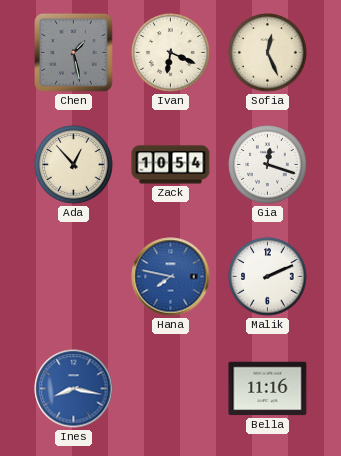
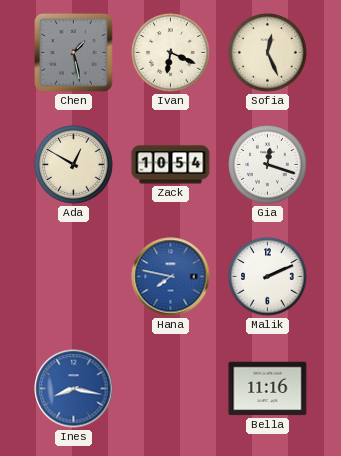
Ada: 12:53 -> 12:50
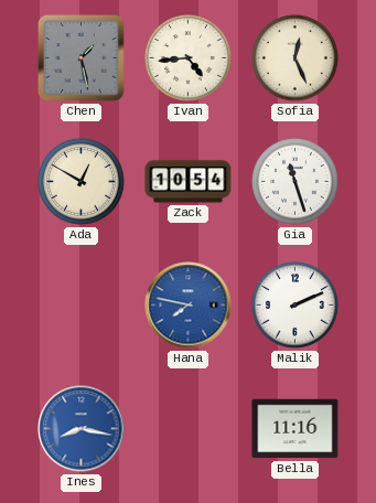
Ivan: 6:19 -> 4:44
Gia: 12:18 -> 11:27
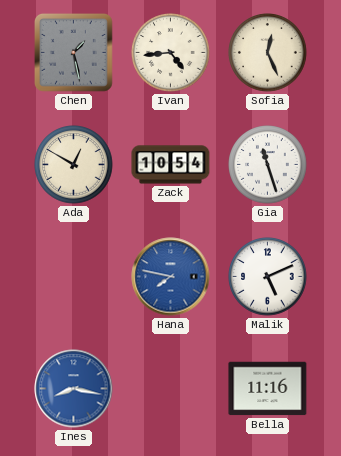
Malik: 2:11 -> 5:11
